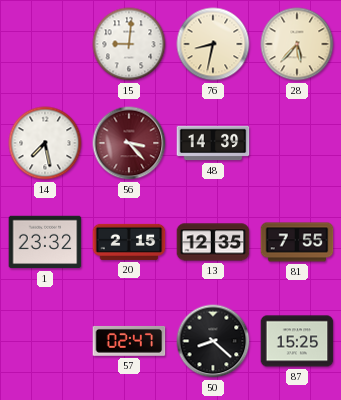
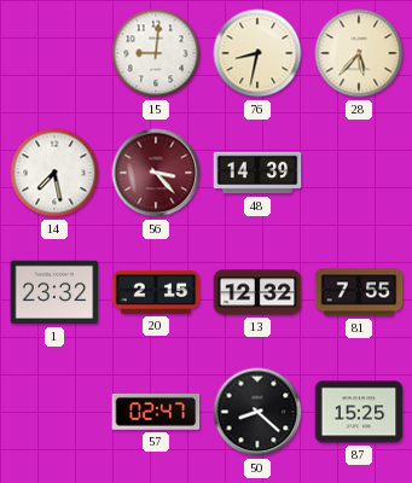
13: 12:35 -> 12:32
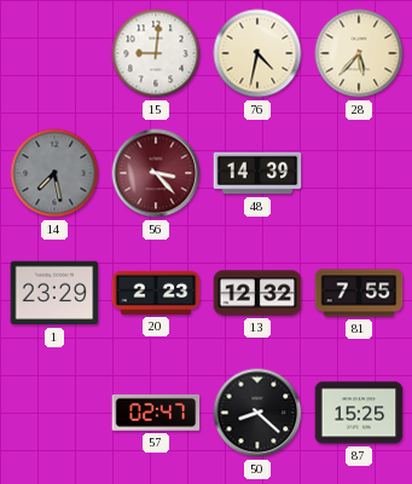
76: 8:32 -> 4:32
14 dial: white -> grey
1: 23:32 -> 23:29
20: 2:15 -> 2:23
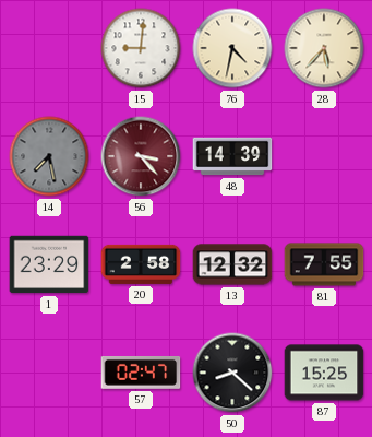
20: 2:23 -> 2:58
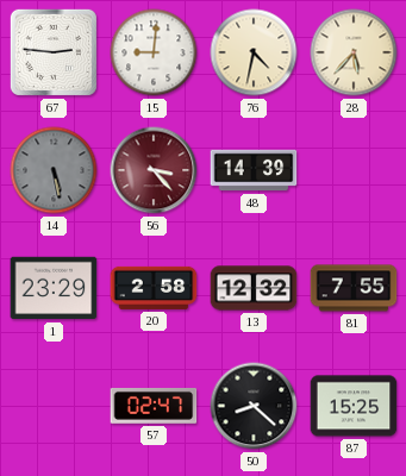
67: none -> 2:46
14: 7:28 -> 5:28
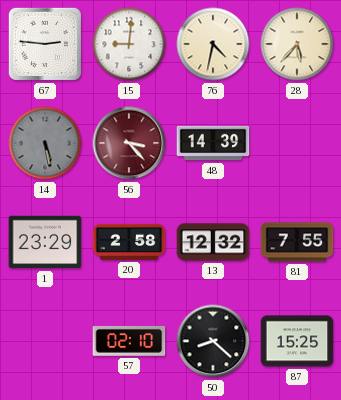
57: 02:47 -> 02:10
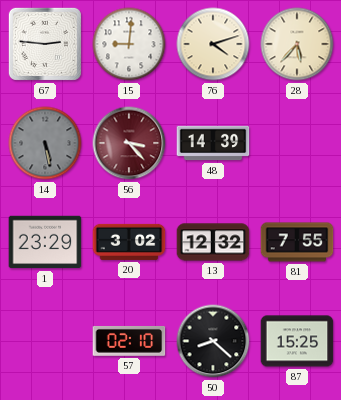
76: 4:32 -> 4:12
20: 2:58 -> 3:02
